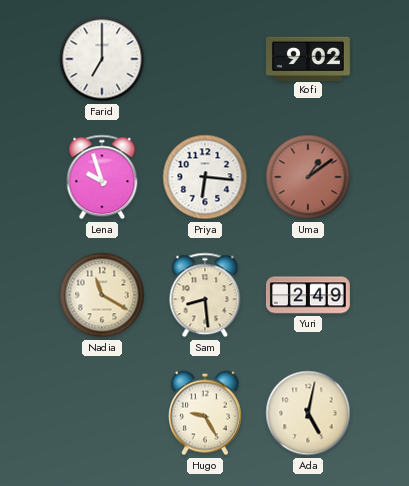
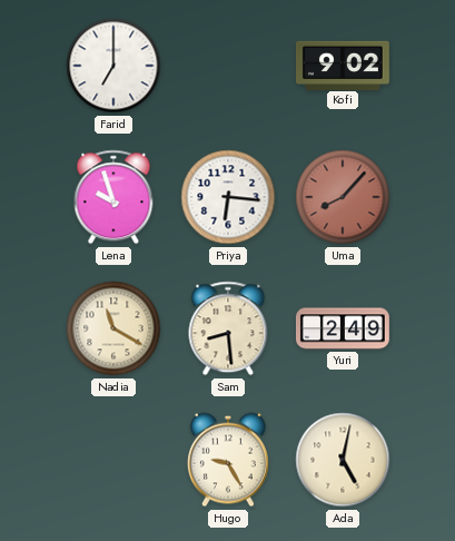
Uma: 1:09 -> 8:07
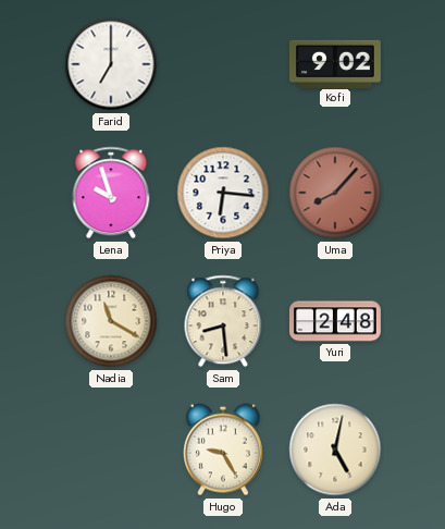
Yuri: 2:49 -> 2:48
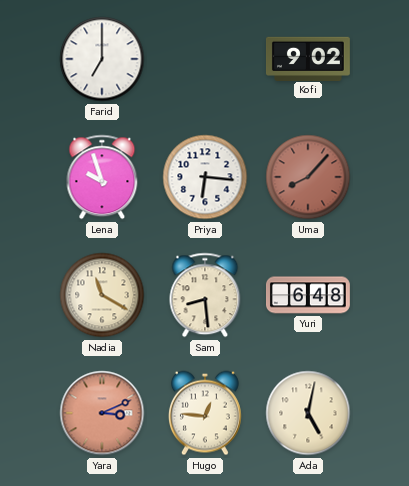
Yuri: 2:48 -> 6:48
Yara: none -> 3:11
Hugo: 9:25 -> 12:46
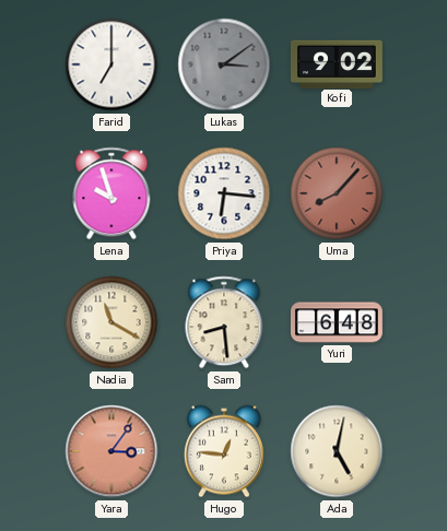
Lukas: none -> 3:09
Yara: 3:11 -> 3:06
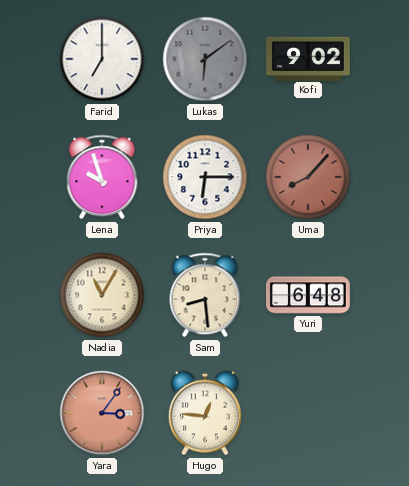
Lukas: 3:09 -> 6:09
Priya: 6:16 -> 6:15
Nadia: 11:20 -> 11:05
Ada: 5:02 -> none
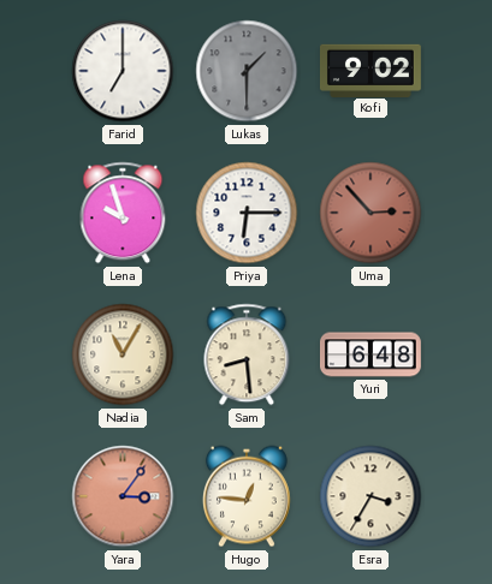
Lukas: 6:09 -> 1:30
Uma: 8:07 -> 2:53
Esra: none -> 3:35
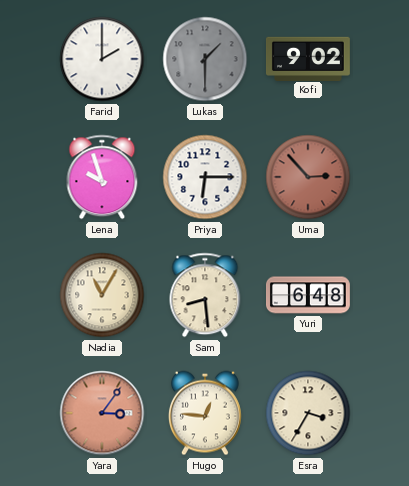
Farid: 7:00 -> 2:00
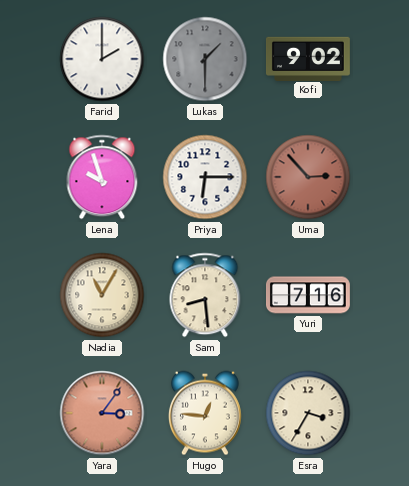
Yuri: 6:48 -> 7:16
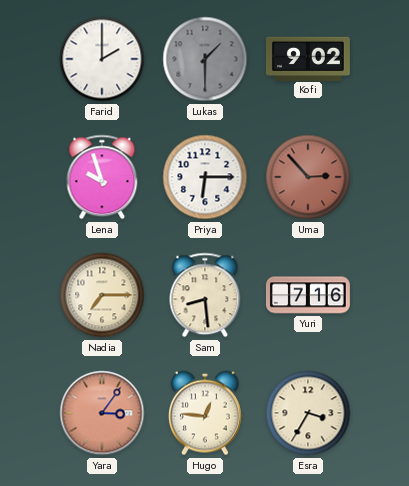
Nadia: 11:05 -> 7:15
